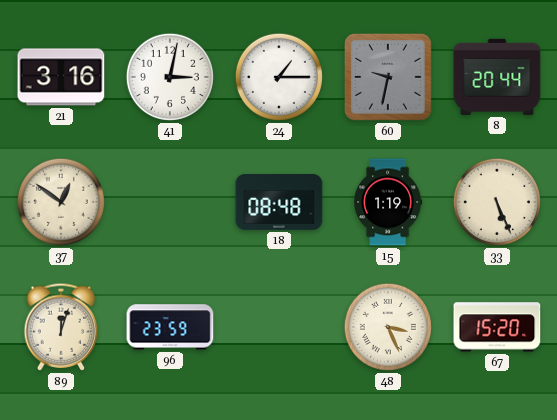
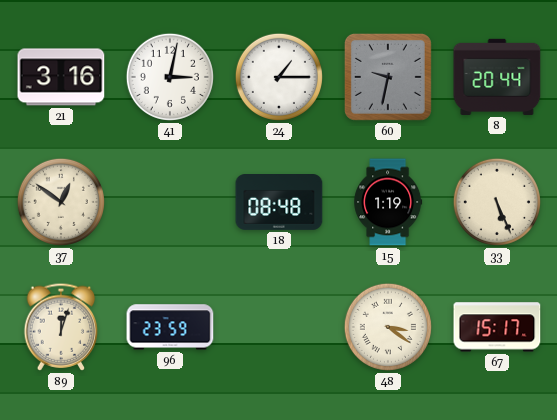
48: 3:26 -> 3:21
67: 15:20 -> 15:17
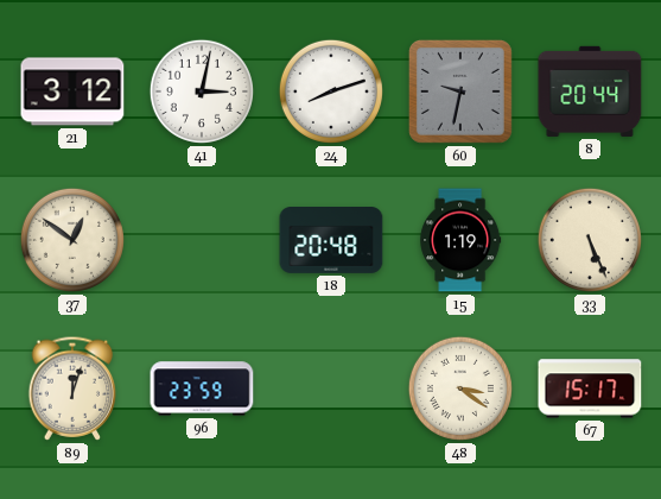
21: 3:16 -> 3:12
24: 1:15 -> 8:12
18: 08:48 -> 20:48
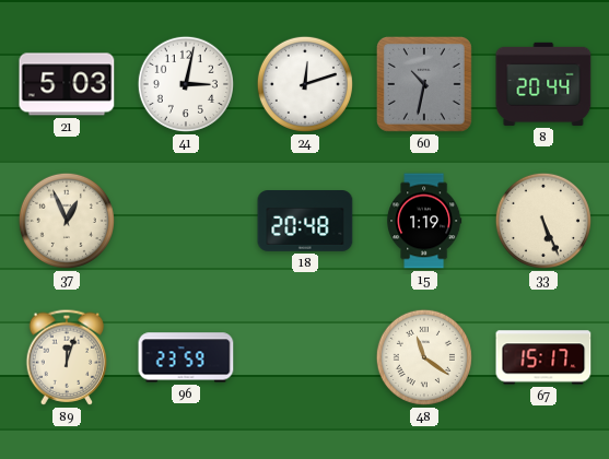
21: 3:12 -> 5:03
24: 8:12 -> 12:12
60: 9:32 -> 10:32
37: 12:51 -> 12:56
48: 3:21 -> 11:21
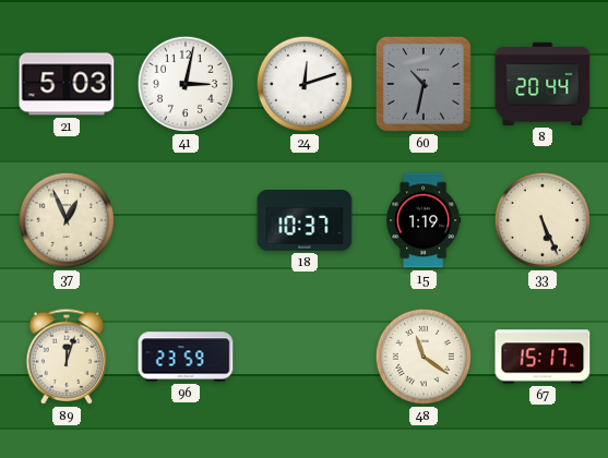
18: 20:48 -> 10:37
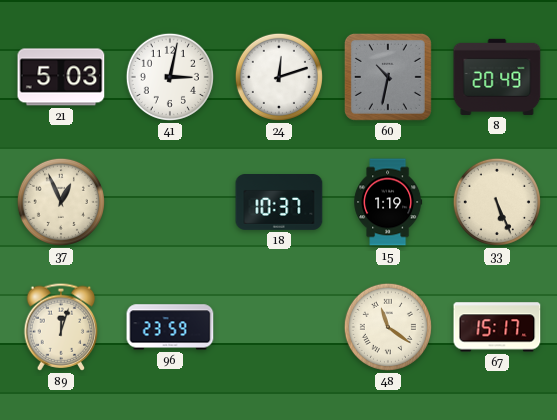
8: 20:44 -> 20:49
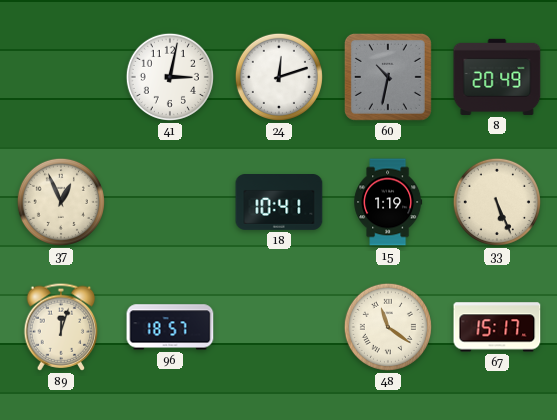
21: 5:03 -> none
18: 10:37 -> 10:41
96: 23:59 -> 18:57
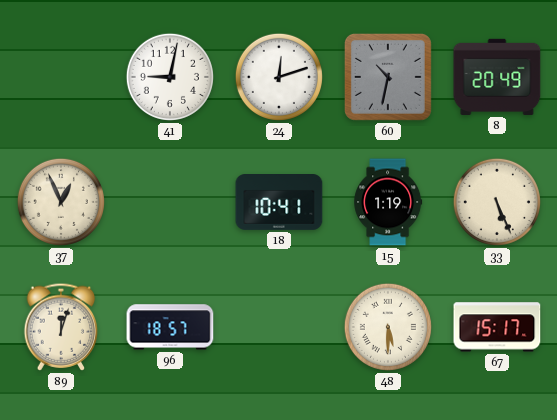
41: 3:02 -> 9:02
48: 11:21 -> 5:30
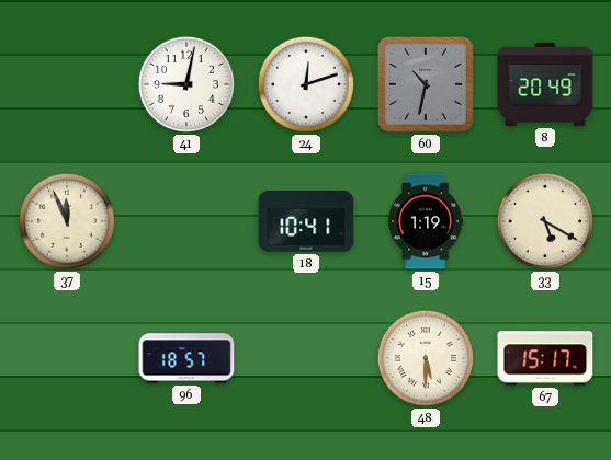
37: 12:56 -> 11:56
33: 5:26 -> 5:20
89: 12:03 -> none
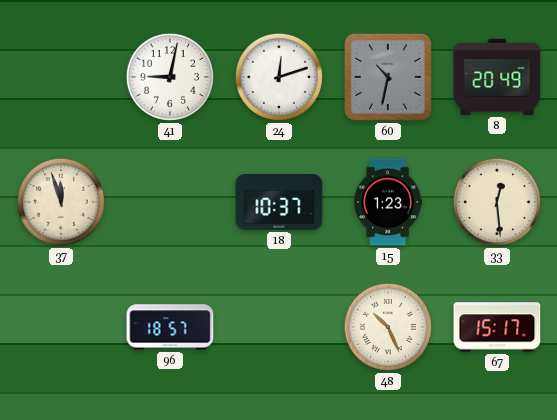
37: 11:56 -> 11:57
18: 10:41 -> 10:37
15: 1:19 -> 1:23
33: 5:20 -> 12:29
48: 5:30 -> 10:26
